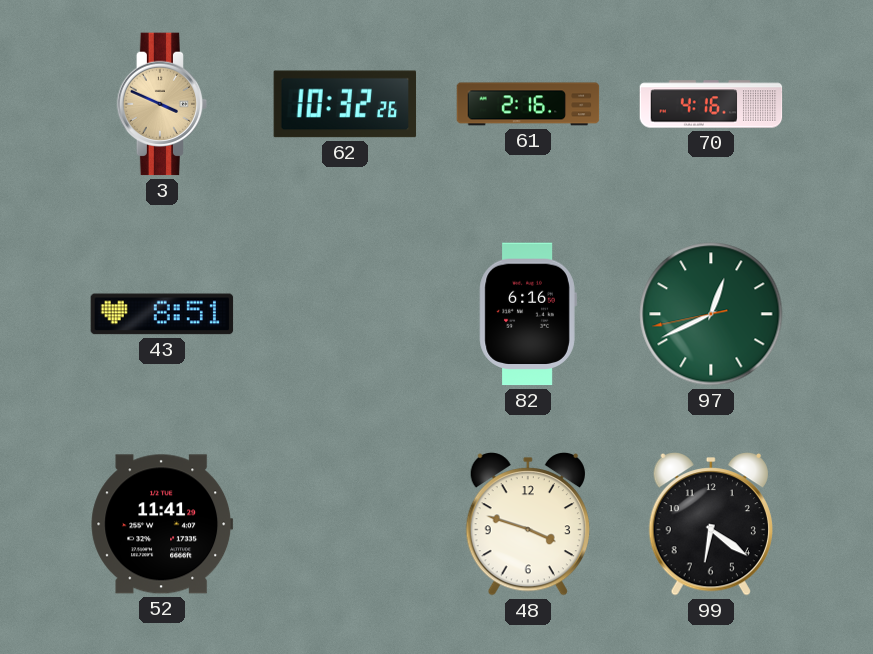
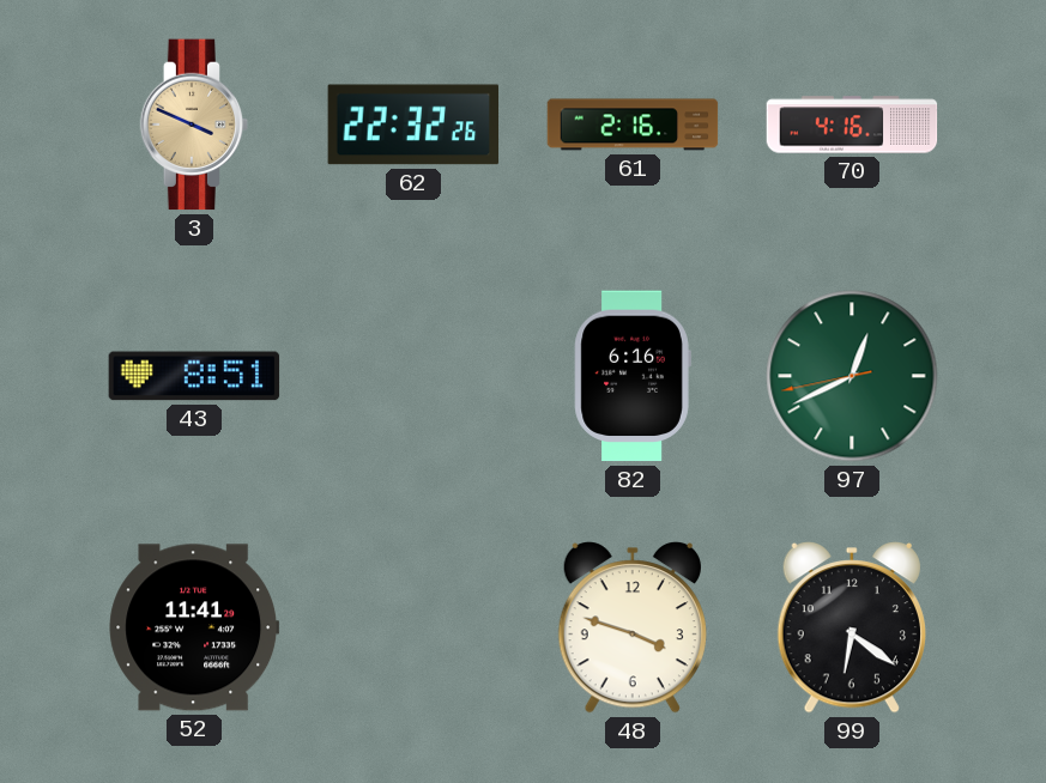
62: 10:32 -> 22:32
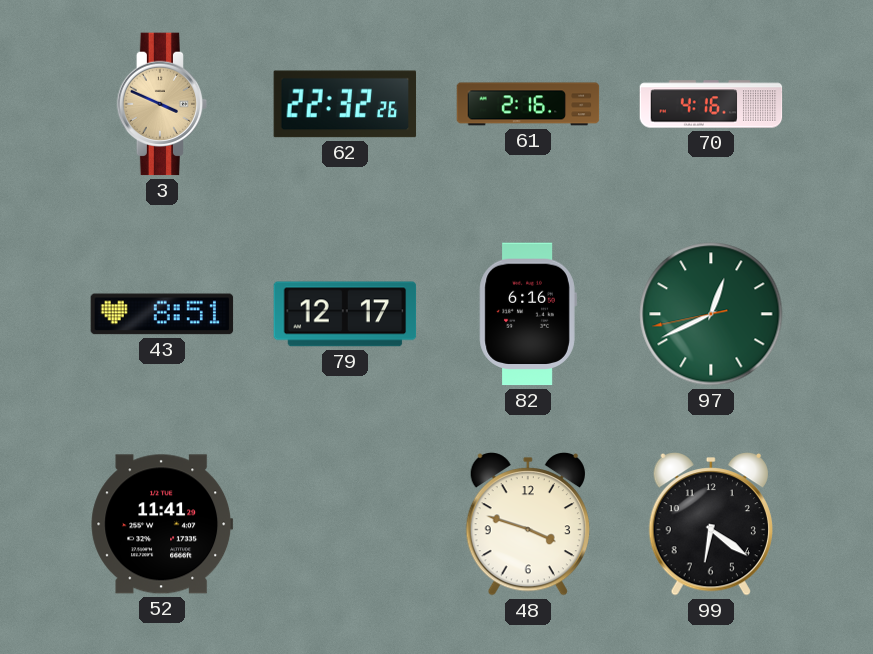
79: none -> 12:17
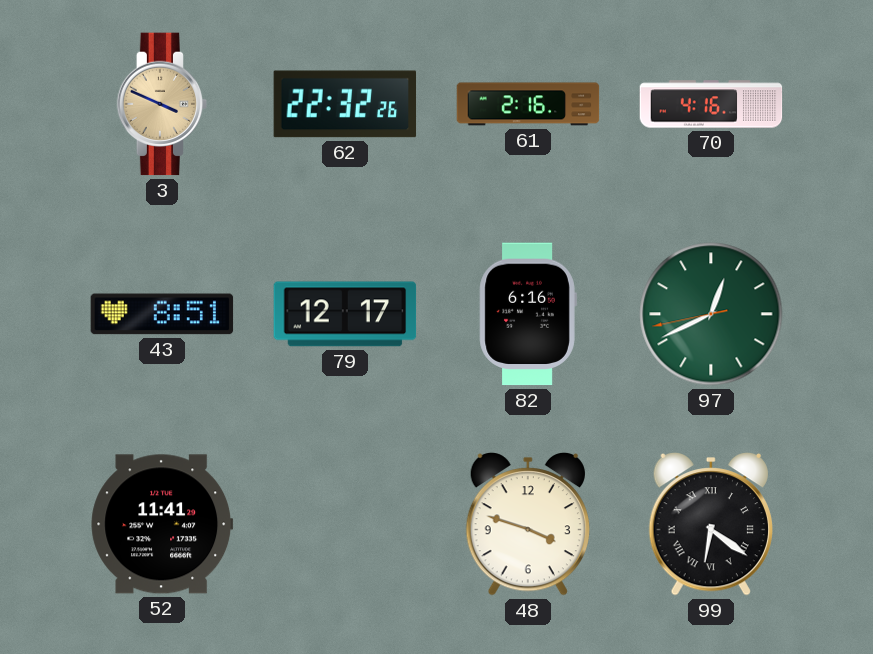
99 numerals: Arabic -> Roman
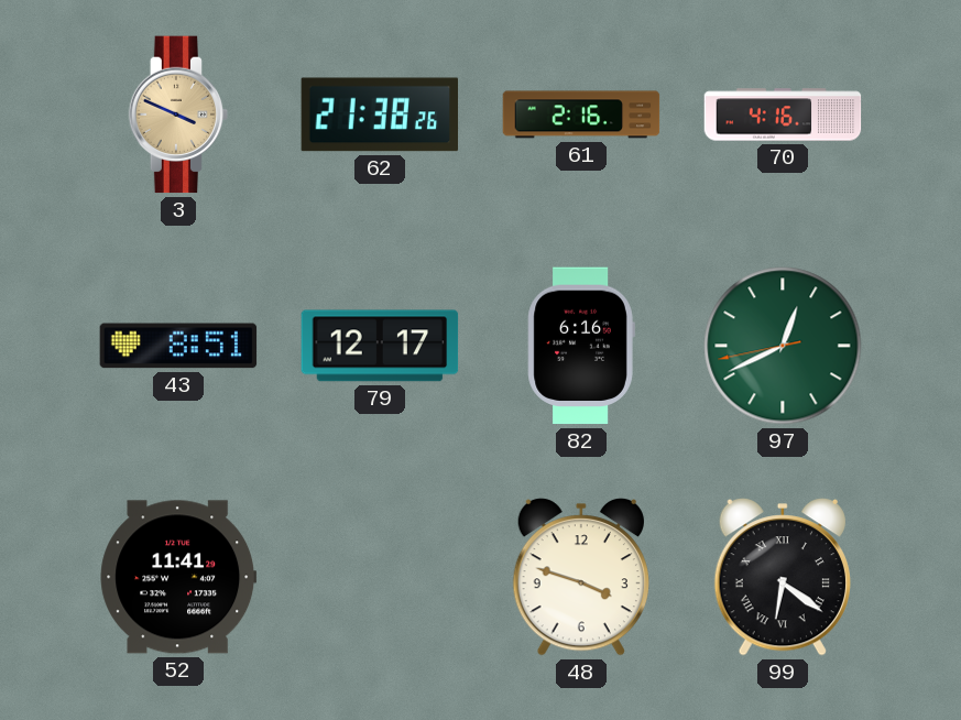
62: 22:32 -> 21:38
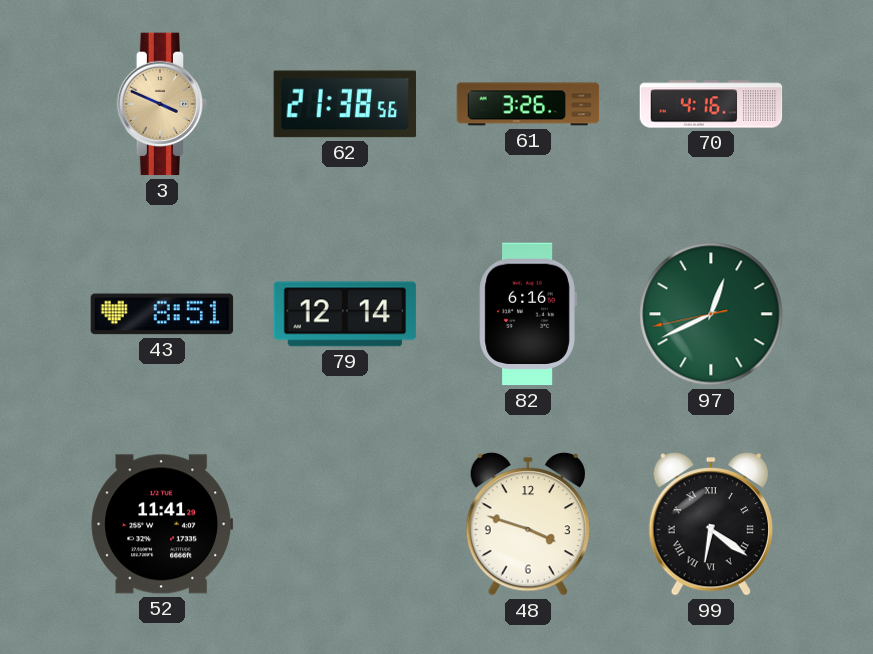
62: 21:38:26 -> 21:38:56
61: 2:16 -> 3:26
79: 12:17 -> 12:14
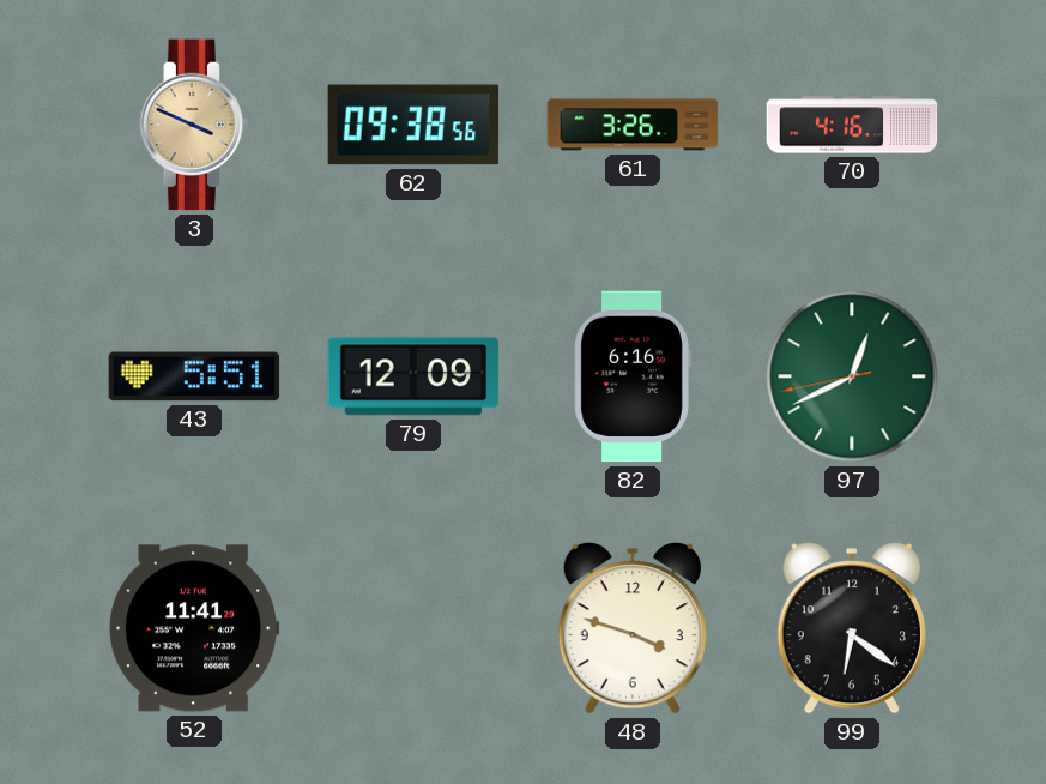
62: 21:38 -> 09:38
43: 8:51 -> 5:51
79: 12:14 -> 12:09
99 numerals: Roman -> Arabic
